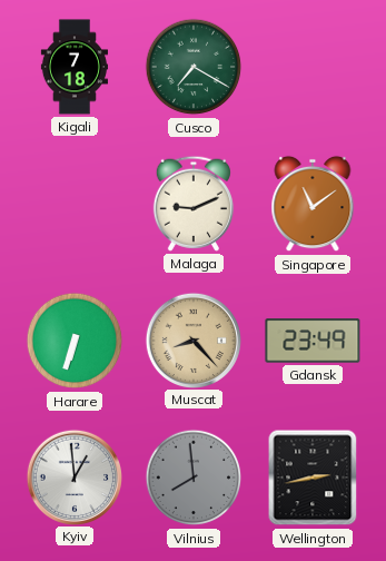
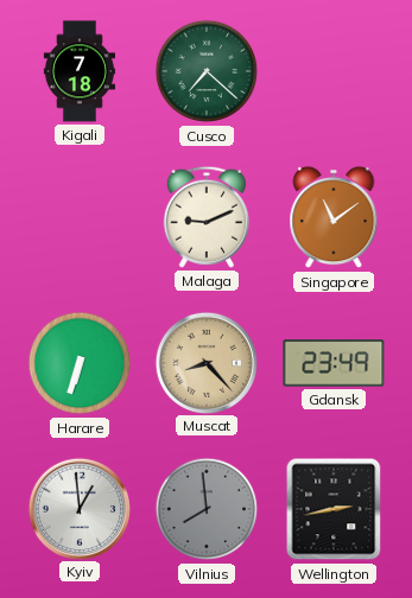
Cusco: 7:20 -> 7:22
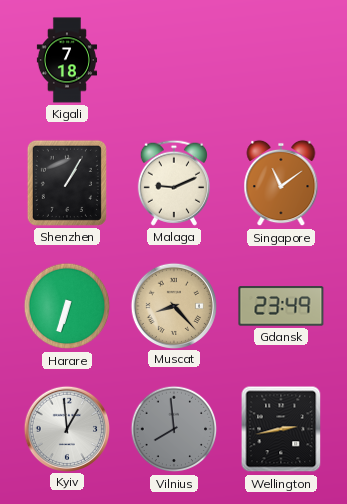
Cusco: 7:22 -> none
Shenzhen: none -> 1:05
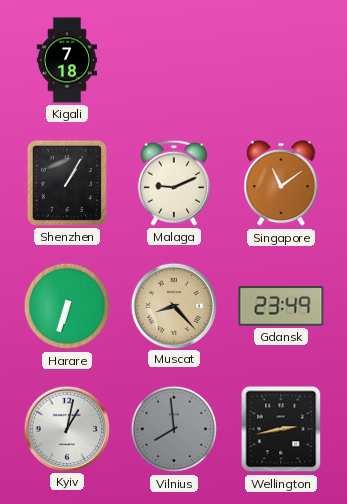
Kyiv: 12:59 -> 1:02
